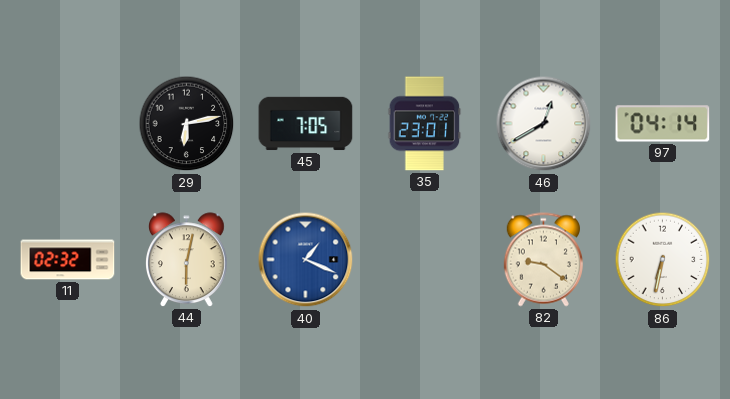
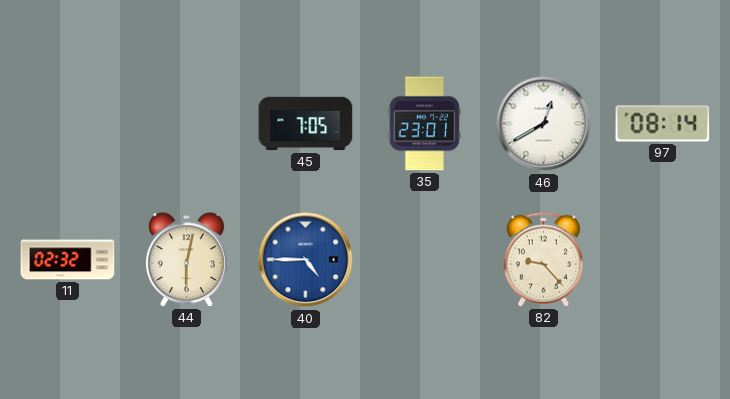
29: 6:13 -> none
97: 04:14 -> 08:14
40: 1:19 -> 4:45
82: 9:21 -> 9:23
86: 6:32 -> none
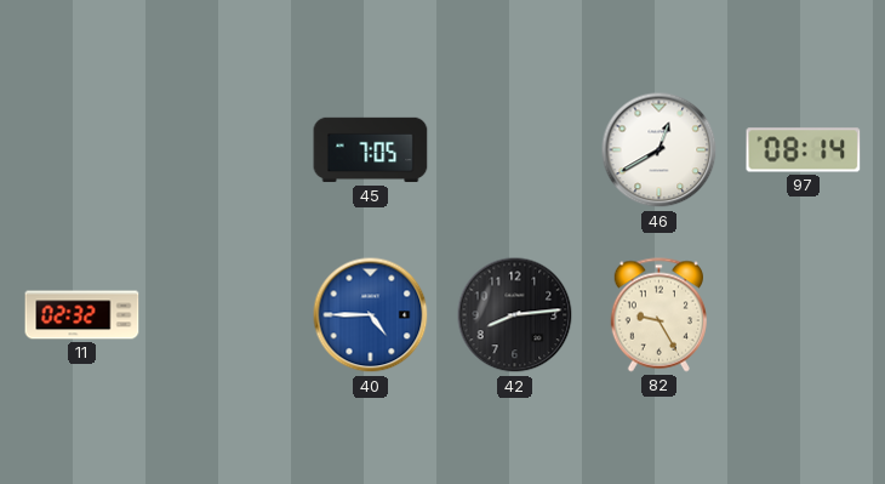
35: 23:01 -> none
44: 6:02 -> none
42: none -> 8:14
82: 9:23 -> 9:25
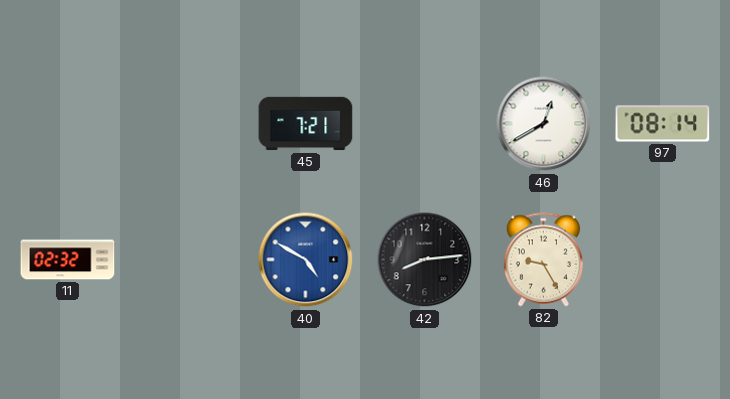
45: 7:05 -> 7:21
40: 4:45 -> 4:50
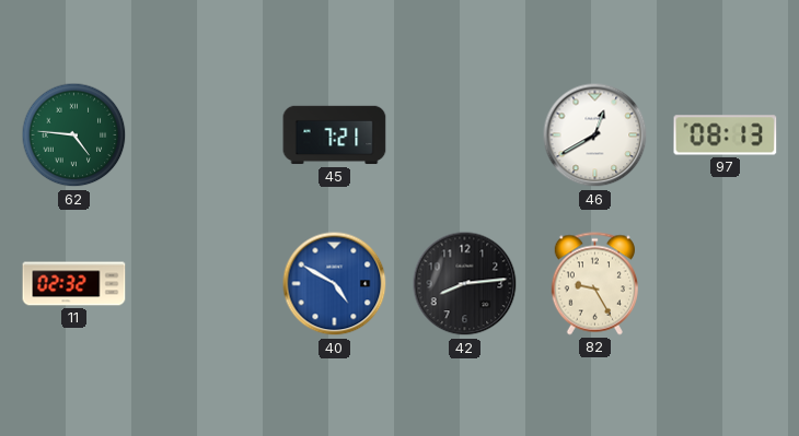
62: none -> 4:46
97: 08:14 -> 08:13
